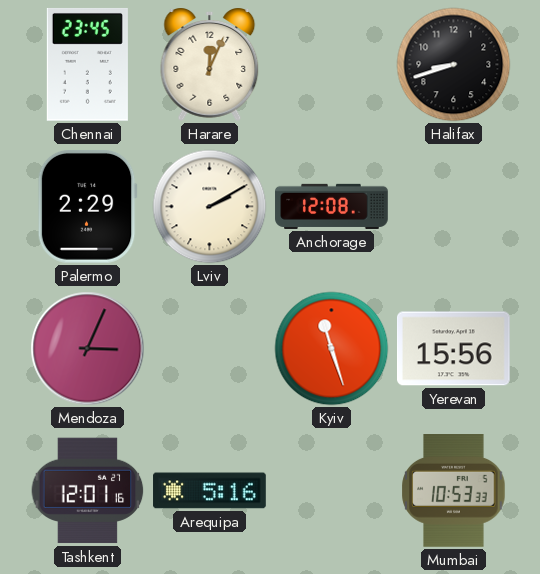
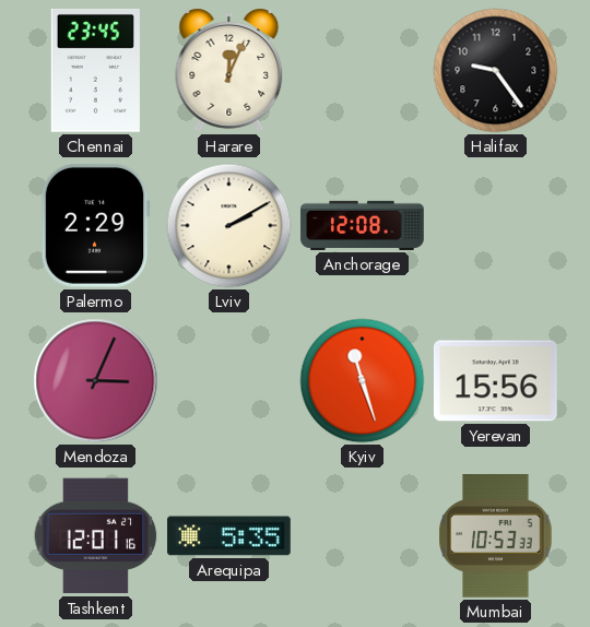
Halifax: 8:42 -> 9:24
Arequipa: 5:16 -> 5:35
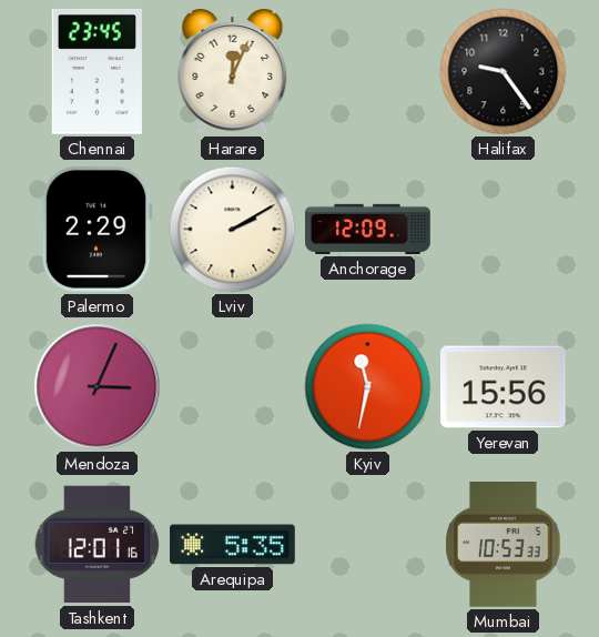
Anchorage: 12:08 -> 12:09
Kyiv: 11:27 -> 11:32
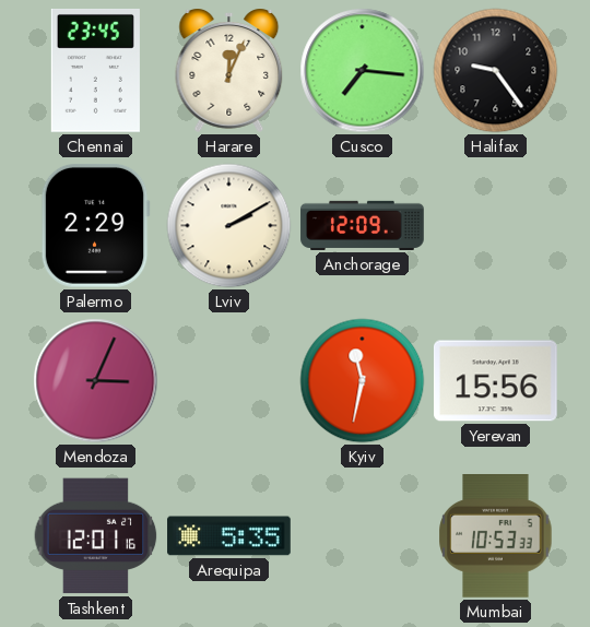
Cusco: none -> 7:16
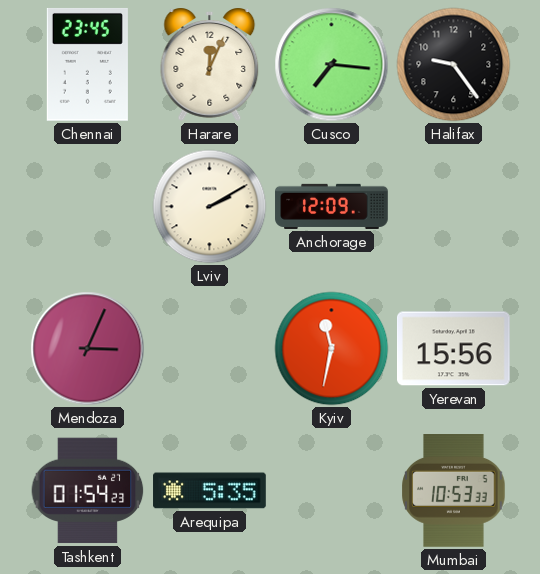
Palermo: 2:29 -> none
Tashkent: 12:01 -> 01:54
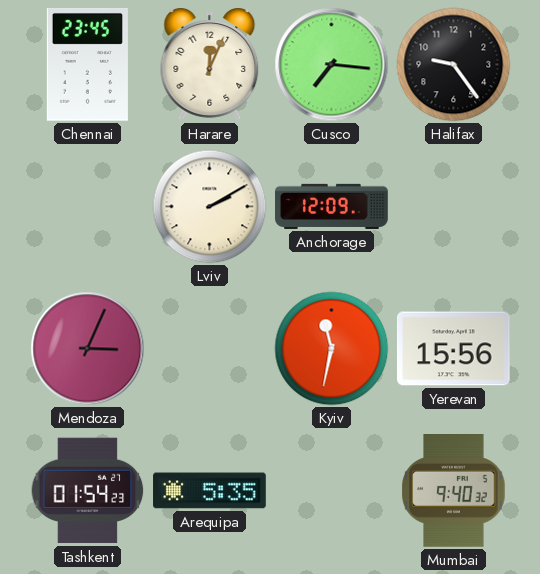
Mumbai: 10:53 -> 9:40
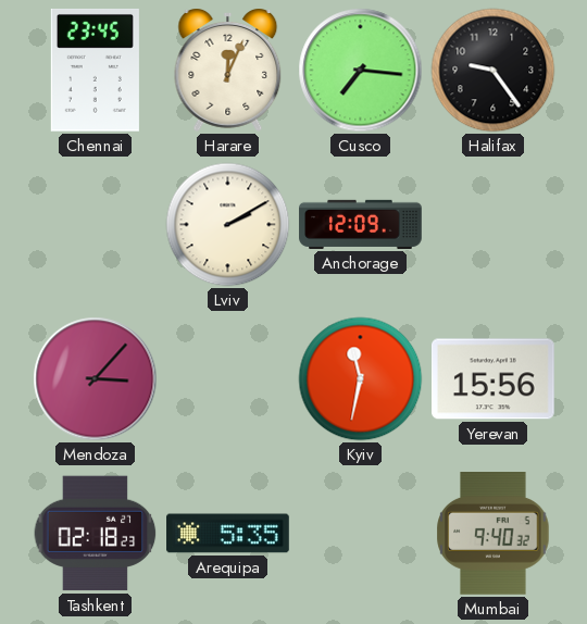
Mendoza: 3:04 -> 3:07
Tashkent: 01:54 -> 02:18
